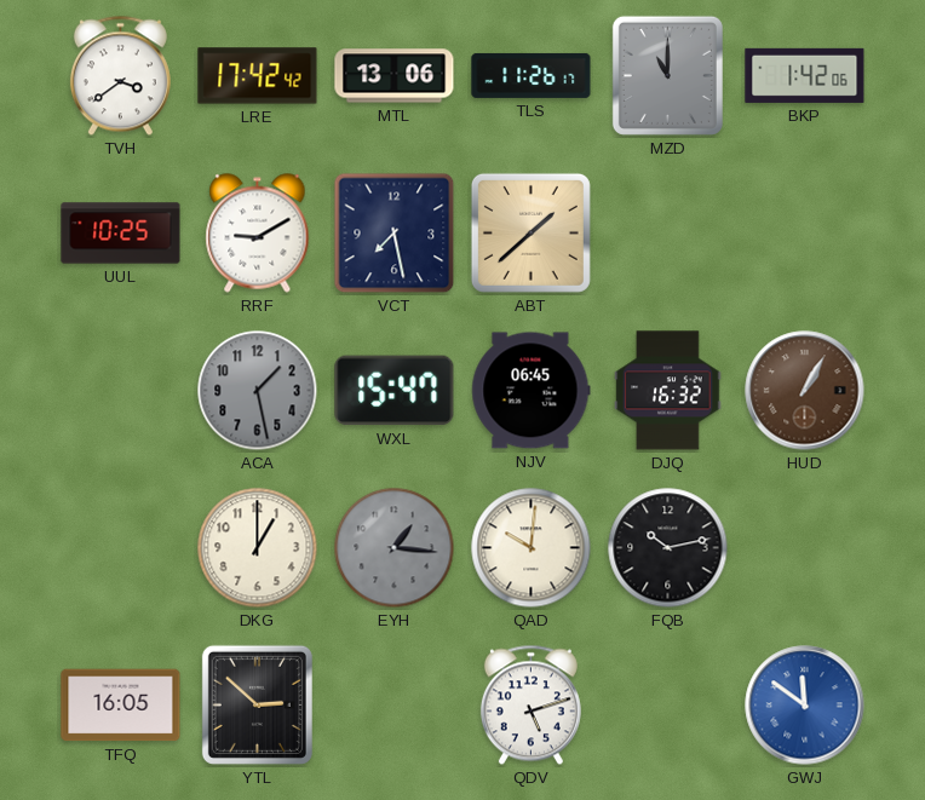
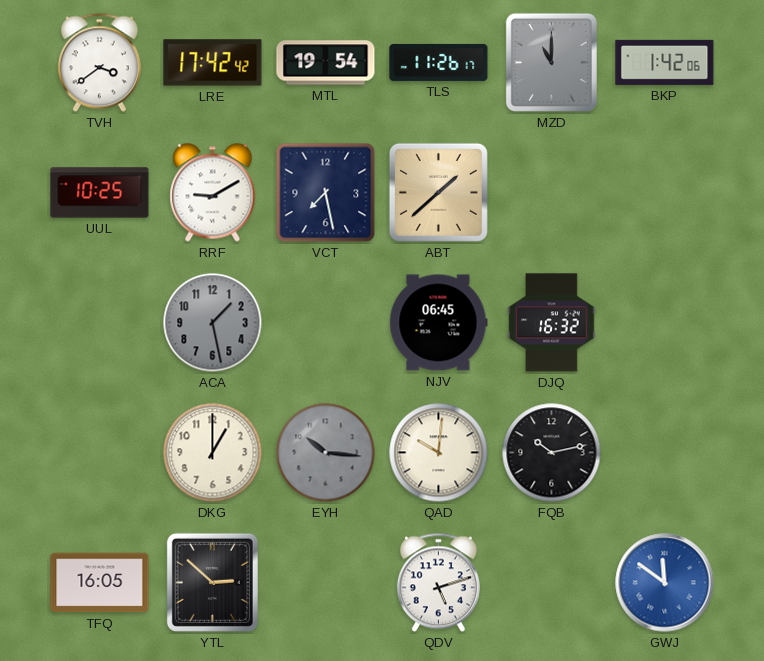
MTL: 13:06 -> 19:54
WXL: 15:47 -> none
HUD: 1:05 -> none
EYH: 1:16 -> 10:16
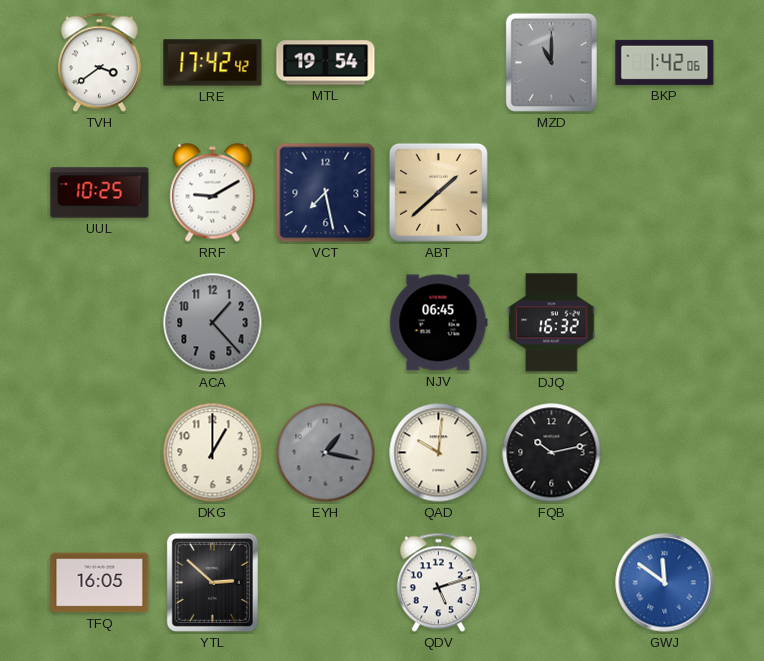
TLS: 11:26 -> none
ACA: 1:28 -> 1:23
EYH: 10:16 -> 1:17
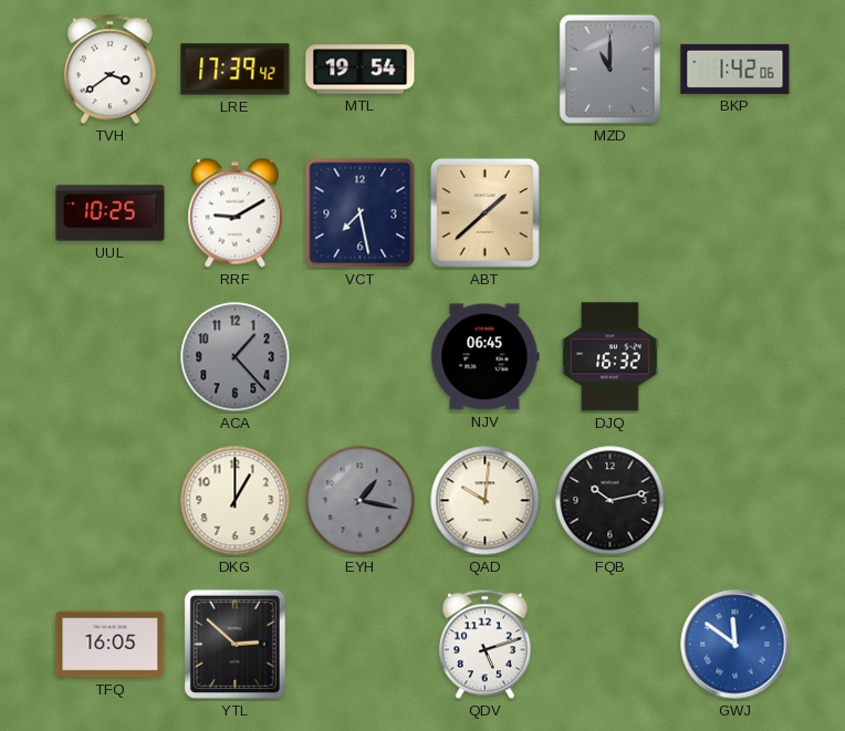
LRE: 17:42 -> 17:39
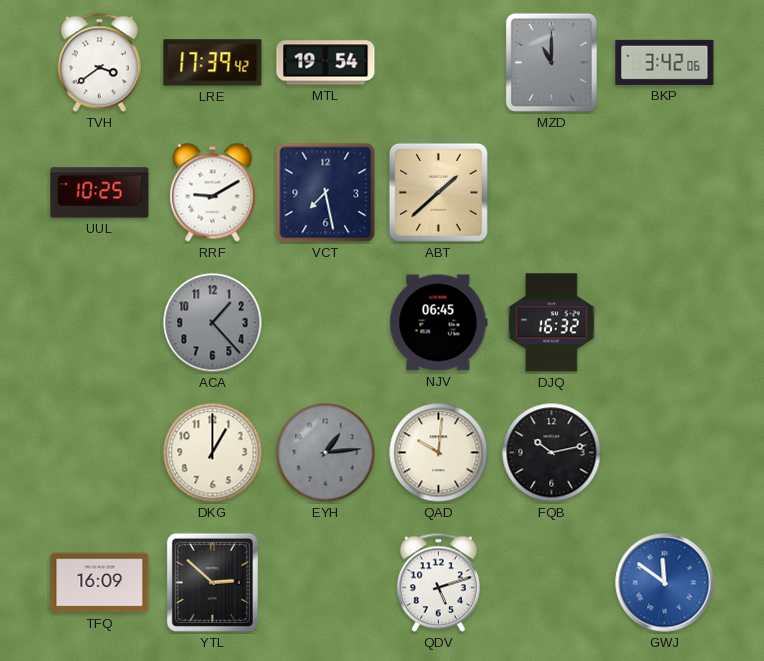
BKP: 1:42 -> 3:42
EYH: 1:17 -> 1:14
TFQ: 16:05 -> 16:09
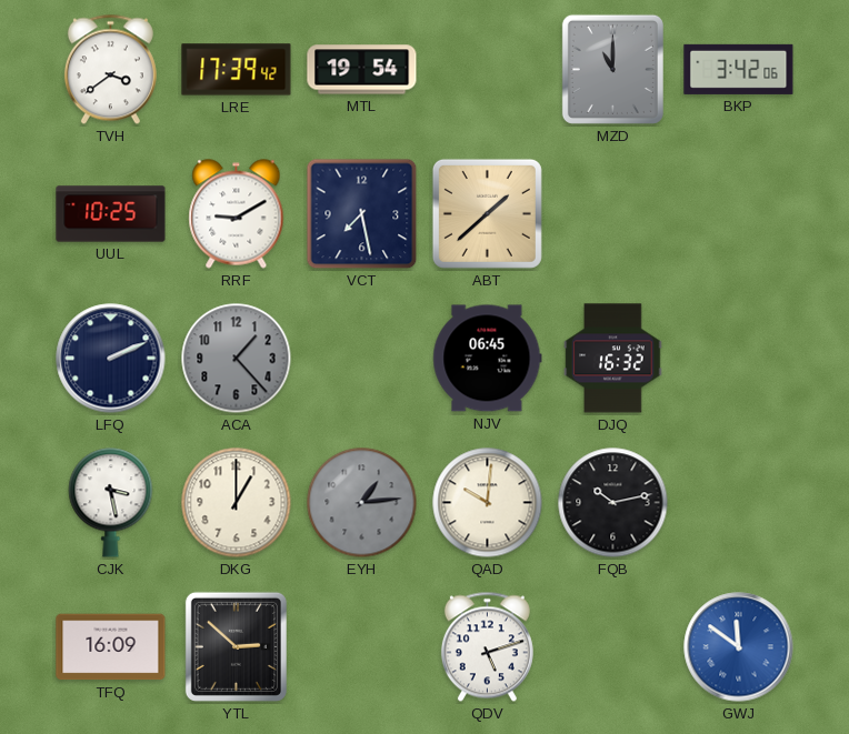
LFQ: none -> 2:11
CJK: none -> 3:28
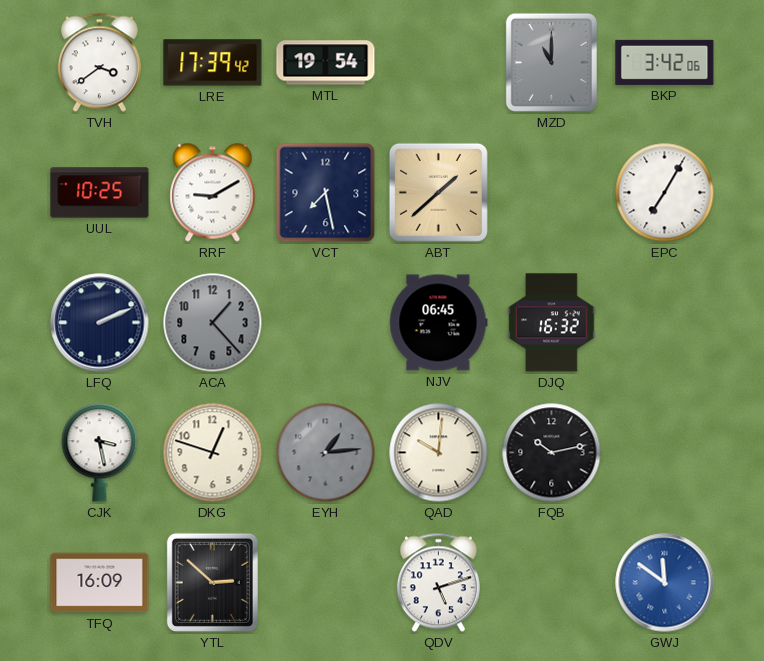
EPC: none -> 7:05
DKG: 1:00 -> 12:48
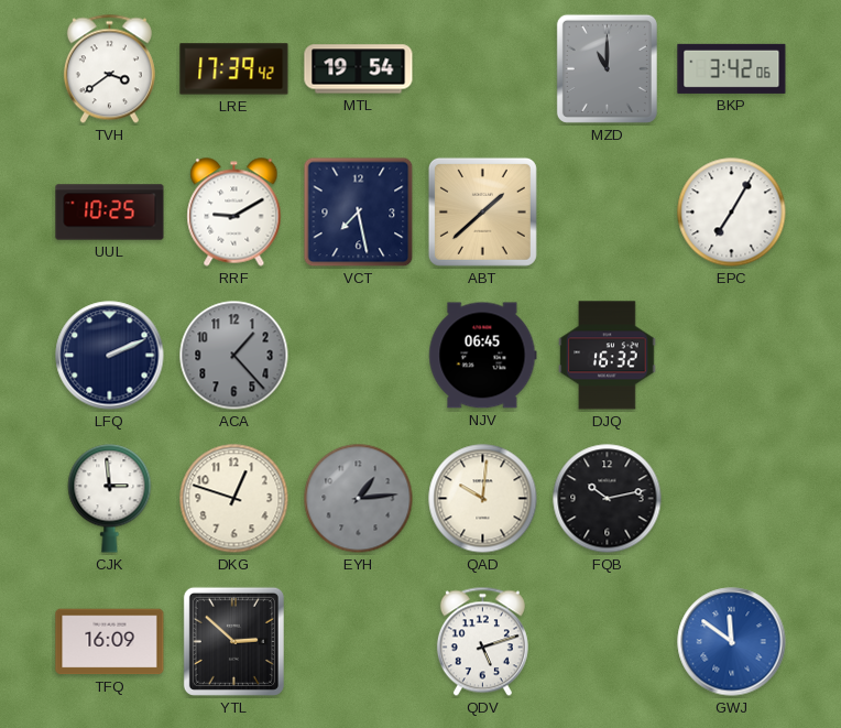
CJK: 3:28 -> 2:59
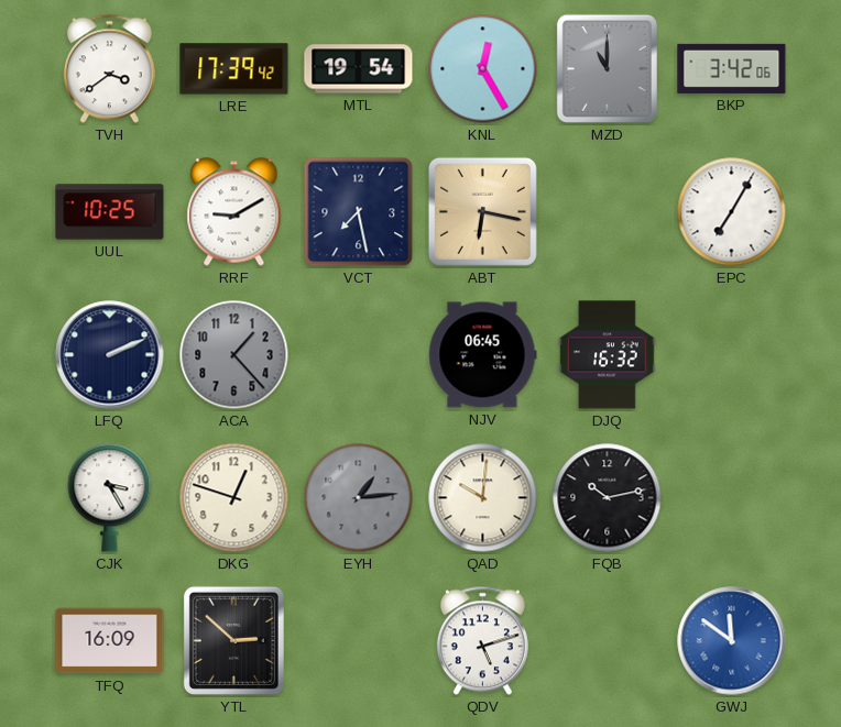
KNL: none -> 12:25
ABT: 1:38 -> 6:17
CJK: 2:59 -> 3:25
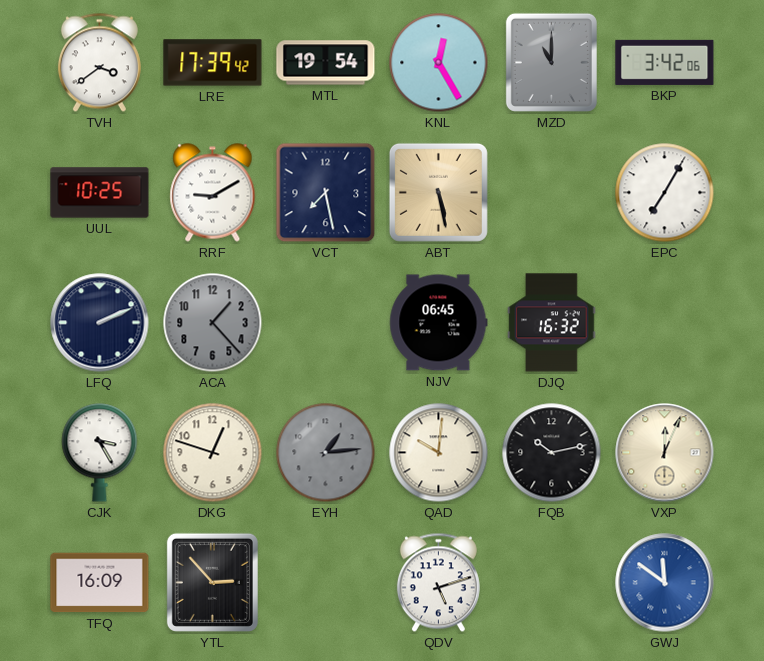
ABT: 6:17 -> 5:28
VXP: none -> 12:04
YTL: 2:52 -> 2:53
